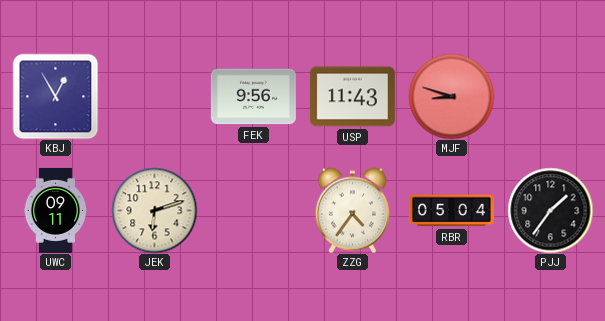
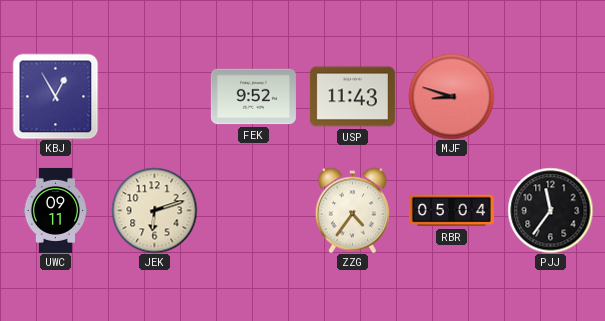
FEK: 9:56 -> 9:52
PJJ: 1:36 -> 11:36
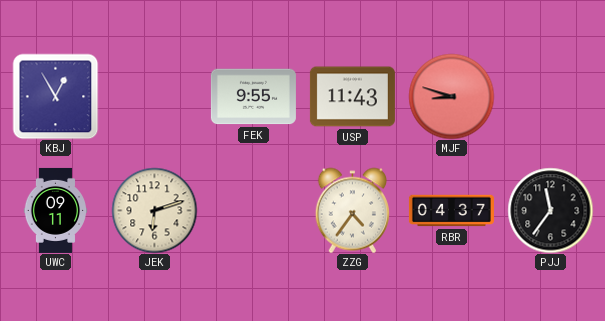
FEK: 9:52 -> 9:55
RBR: 05:04 -> 04:37
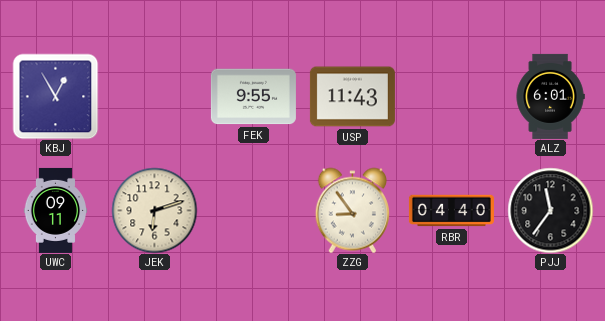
MJF: 8:48 -> none
ALZ: none -> 6:01
ZZG: 4:36 -> 8:54
RBR: 04:37 -> 04:40
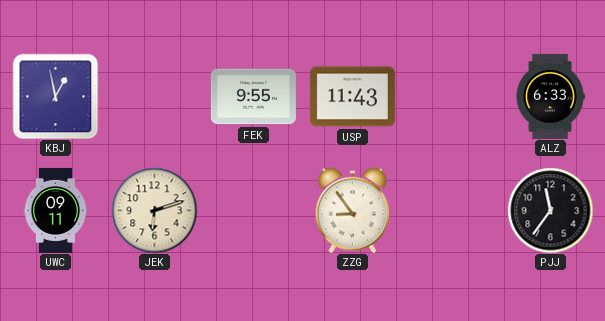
KBJ: 12:55 -> 12:58
ALZ: 6:01 -> 6:33
RBR: 04:40 -> none
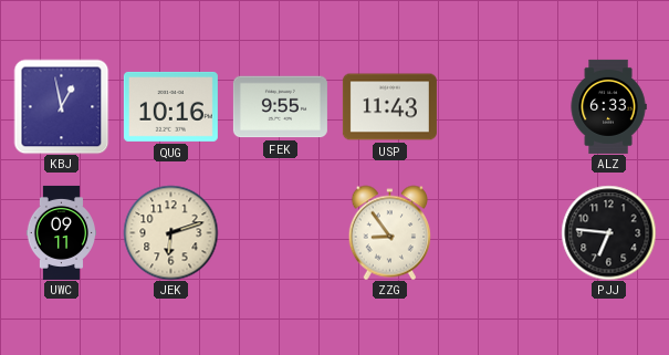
QUG: none -> 10:16
PJJ: 11:36 -> 6:46
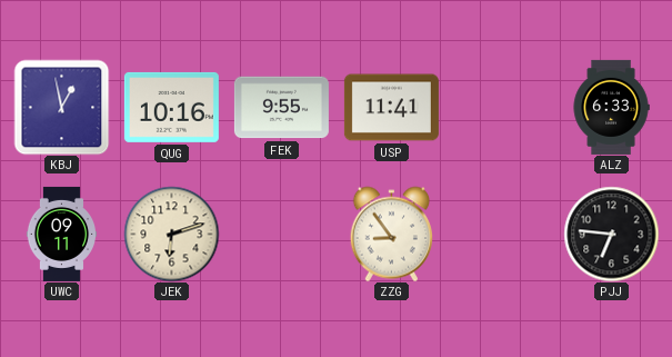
USP: 11:43 -> 11:41
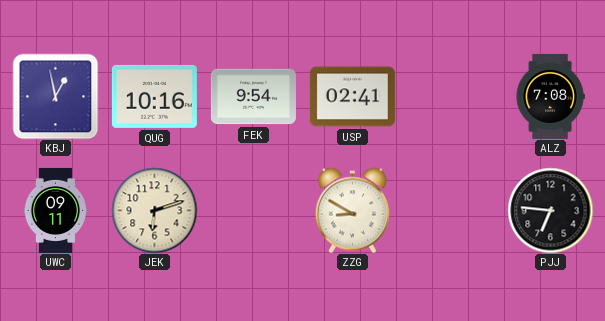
FEK: 9:55 -> 9:54
USP: 11:41 -> 02:41
ALZ: 6:33 -> 7:08
ZZG: 8:54 -> 8:50
